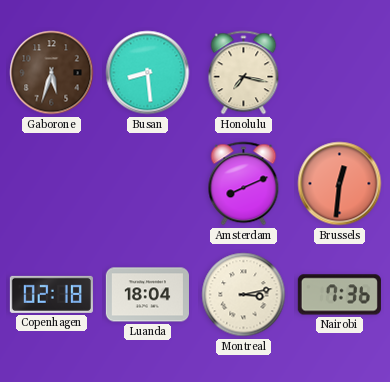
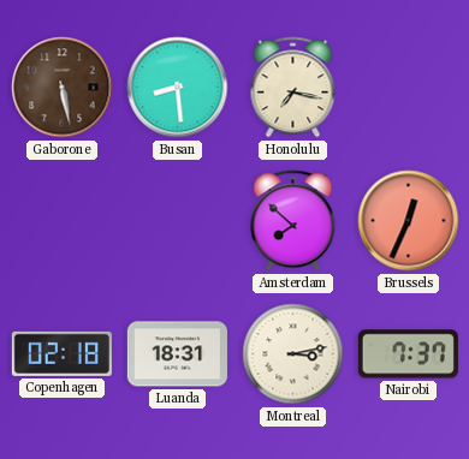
Gaborone: 5:33 -> 5:28
Amsterdam: 8:11 -> 7:52
Brussels: 12:31 -> 12:34
Luanda: 18:04 -> 18:31
Nairobi: 7:36 -> 7:37
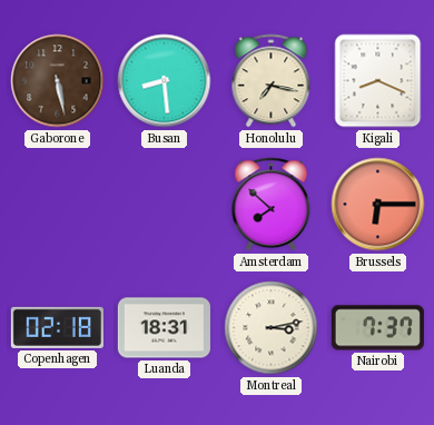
Kigali: none -> 8:19
Brussels: 12:34 -> 6:15
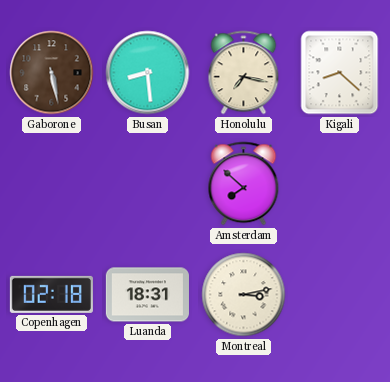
Kigali: 8:19 -> 8:22
Brussels: 6:15 -> none
Nairobi: 7:37 -> none
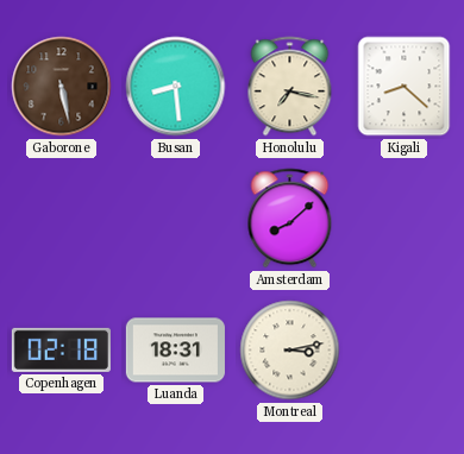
Amsterdam: 7:52 -> 8:08
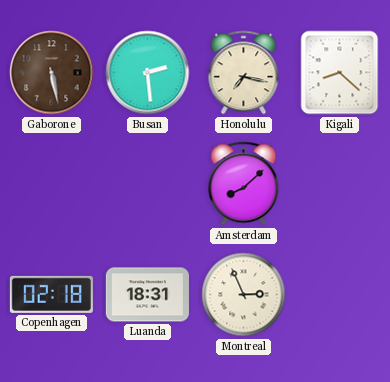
Busan: 8:29 -> 2:29
Montreal: 3:13 -> 2:56
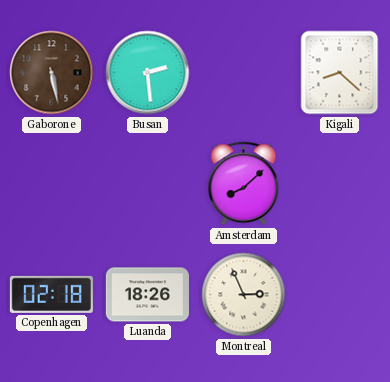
Honolulu: 7:17 -> none
Luanda: 18:31 -> 18:26
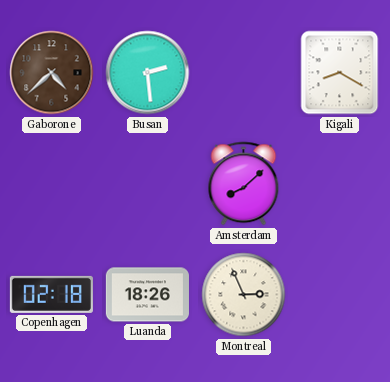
Gaborone: 5:28 -> 4:38
Kigali: 8:22 -> 8:20
